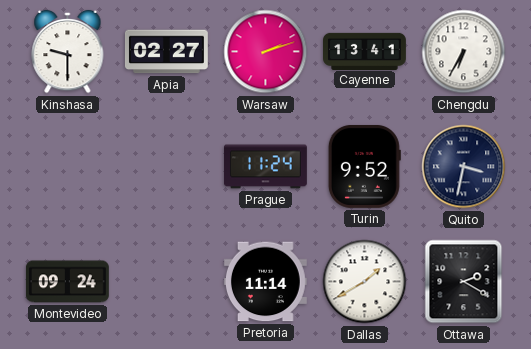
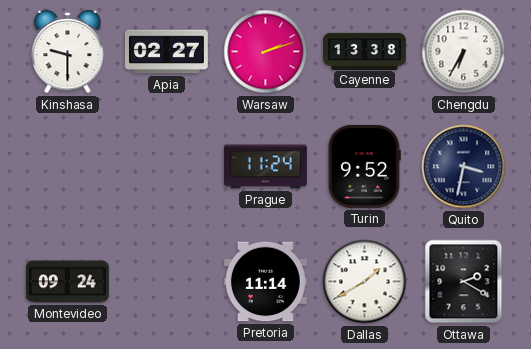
Cayenne: 13:41 -> 13:38
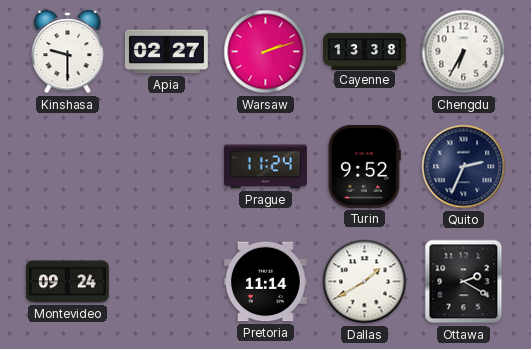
Quito: 3:32 -> 2:34
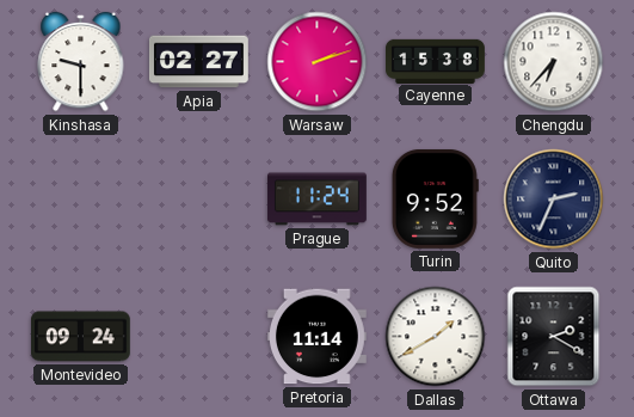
Cayenne: 13:38 -> 15:38
Chengdu: 6:35 -> 6:37
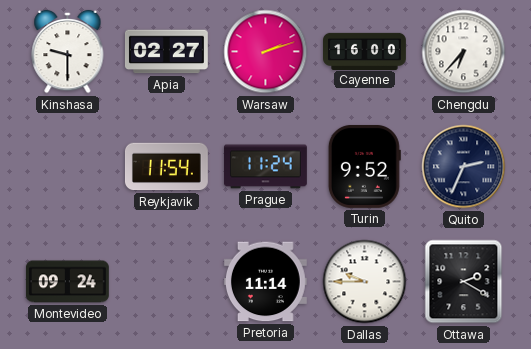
Cayenne: 15:38 -> 16:00
Reykjavik: none -> 11:54
Dallas: 1:40 -> 9:45
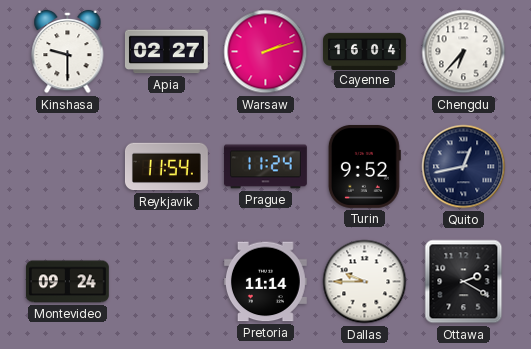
Cayenne: 16:00 -> 16:04
Quito: 2:34 -> 12:43
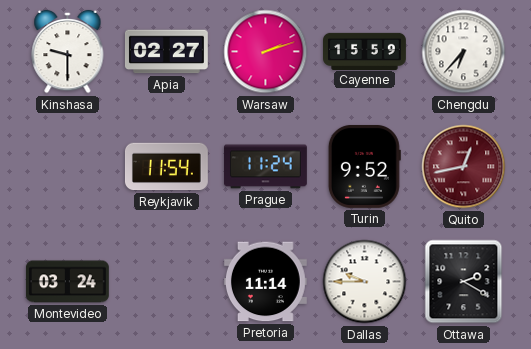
Cayenne: 16:04 -> 15:59
Quito dial: navy -> burgundy
Montevideo: 09:24 -> 03:24
